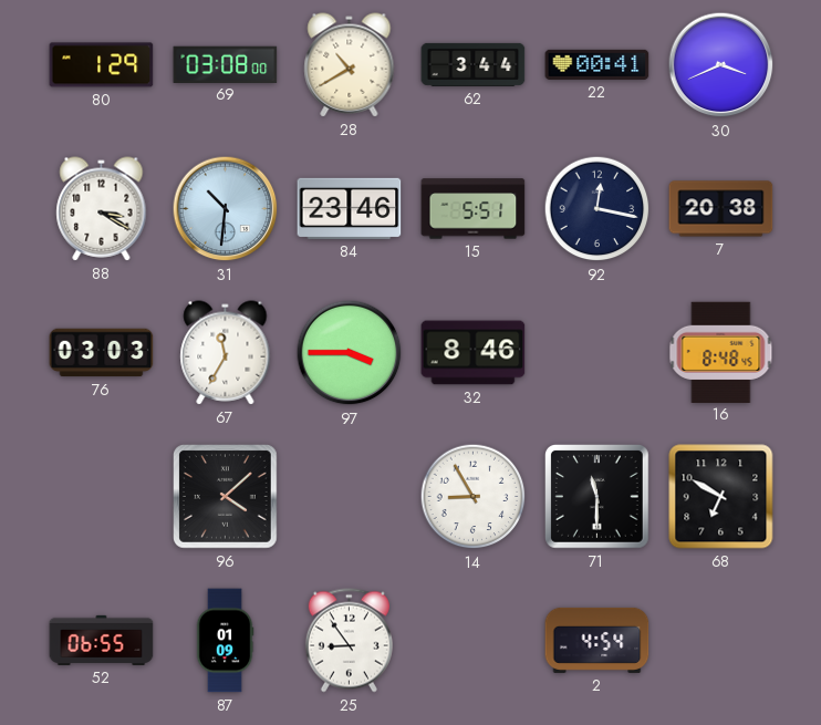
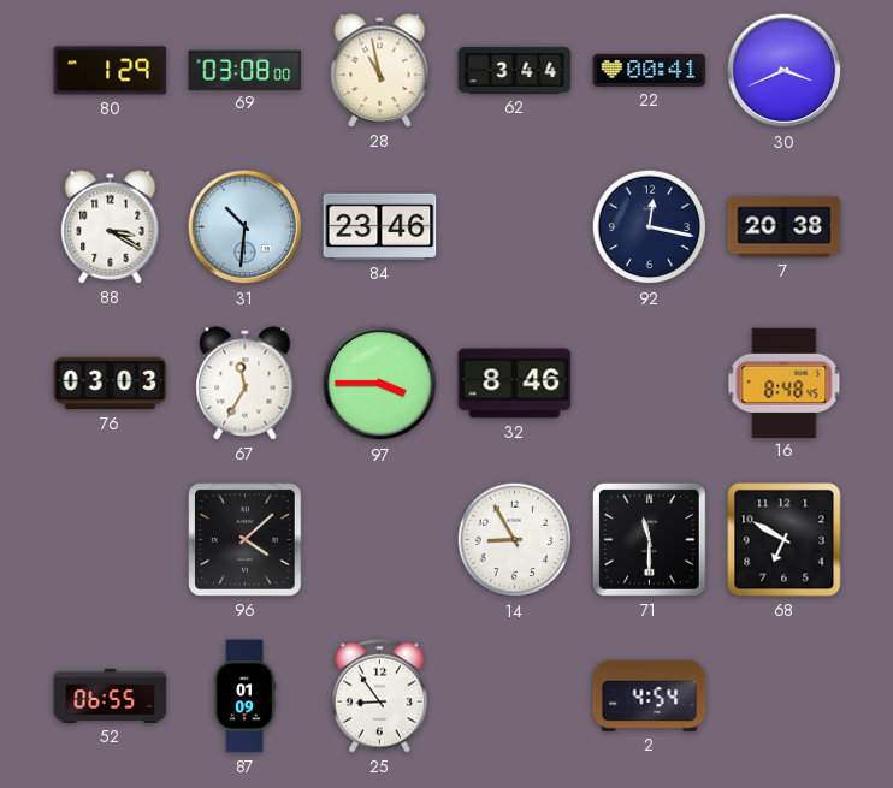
28: 10:40 -> 10:58
15: 5:51 -> none
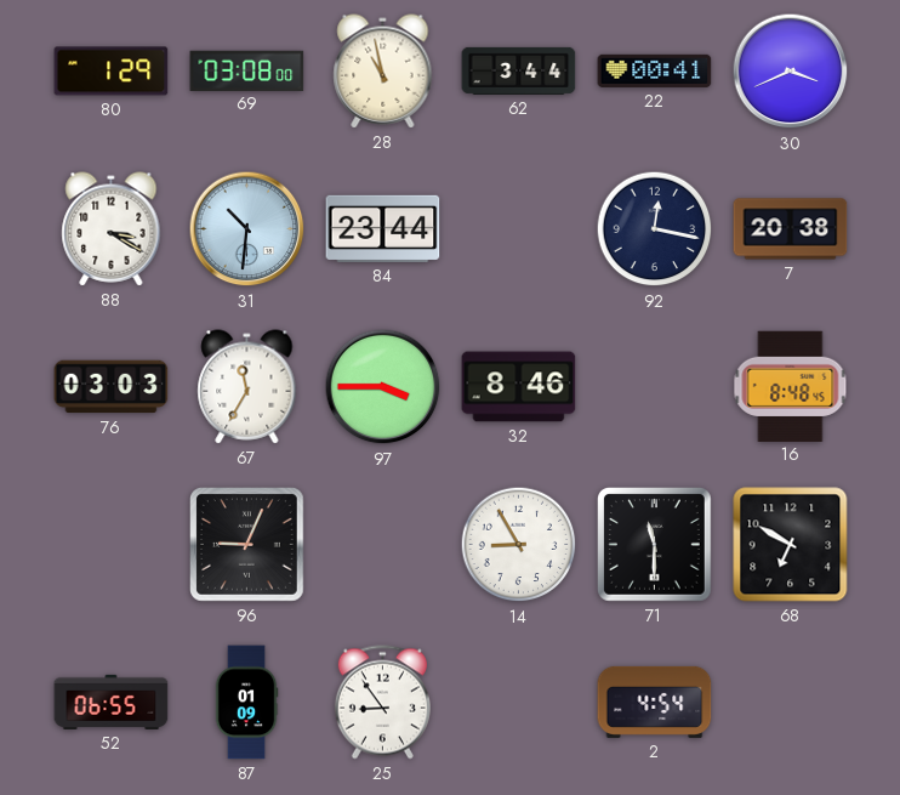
84: 23:46 -> 23:44
96: 4:08 -> 9:04
